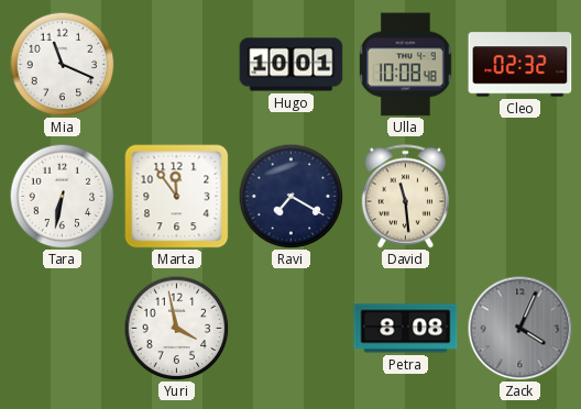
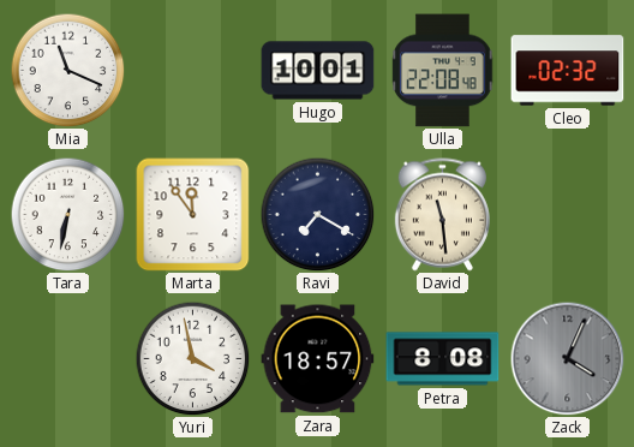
Ulla: 10:08 -> 22:08
Zara: none -> 18:57
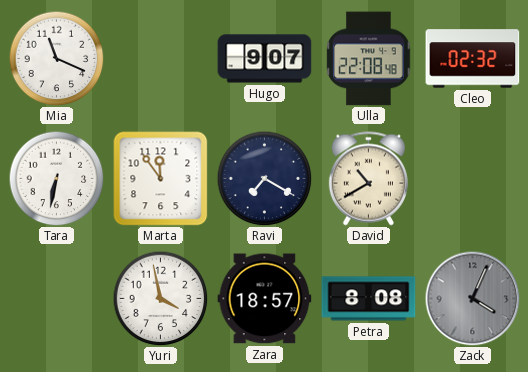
Hugo: 10:01 -> 9:07
David: 11:29 -> 10:40
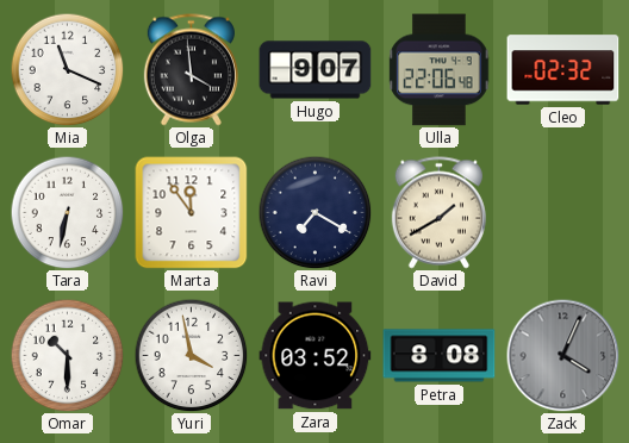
Olga: none -> 3:59
Ulla: 22:08 -> 22:06
David: 10:40 -> 1:40
Omar: none -> 10:30
Zara: 18:57 -> 03:52
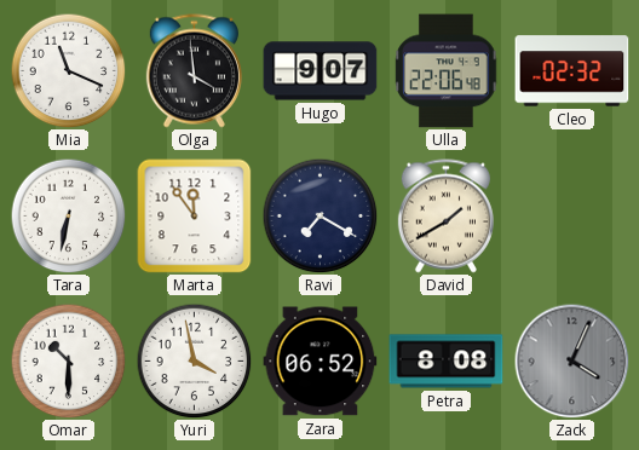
Zara: 03:52 -> 06:52
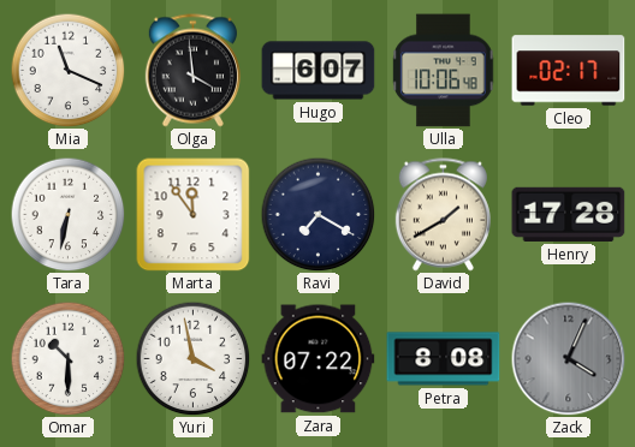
Hugo: 9:07 -> 6:07
Ulla: 22:06 -> 10:06
Cleo: 02:32 -> 02:17
Henry: none -> 17:28
Zara: 06:52 -> 07:22
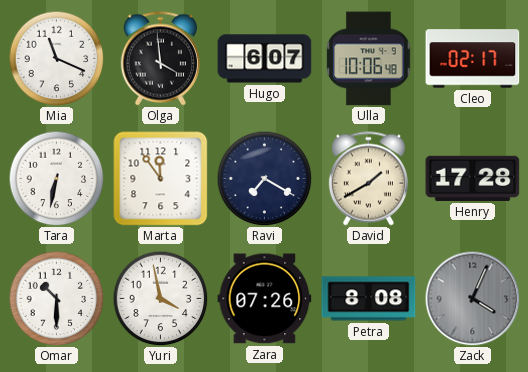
Zara: 07:22 -> 07:26
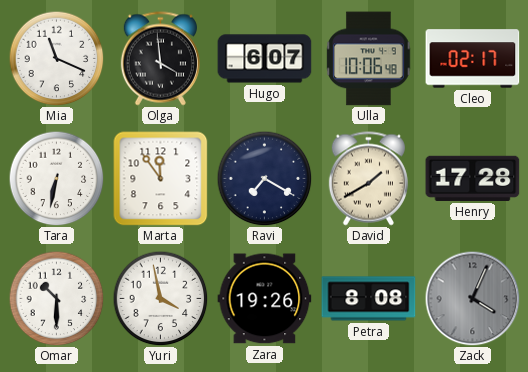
Zara: 07:26 -> 19:26
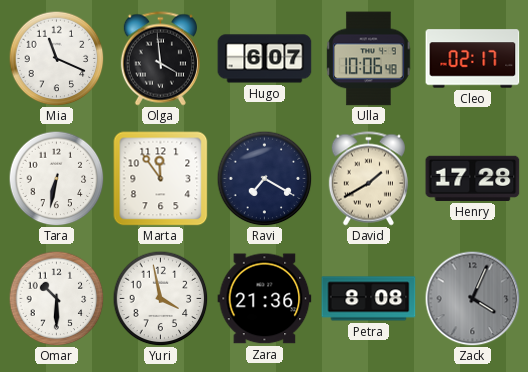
Zara: 19:26 -> 21:36
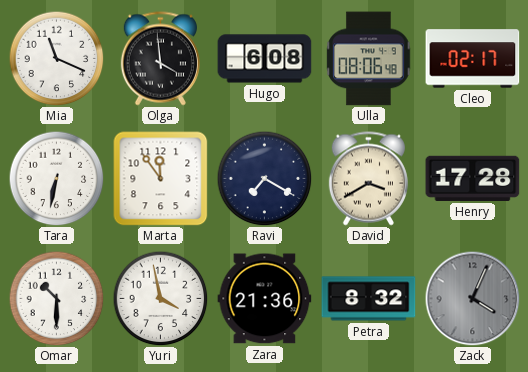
Hugo: 6:07 -> 6:08
Ulla: 10:06 -> 08:06
David: 1:40 -> 3:40
Petra: 8:08 -> 8:32
